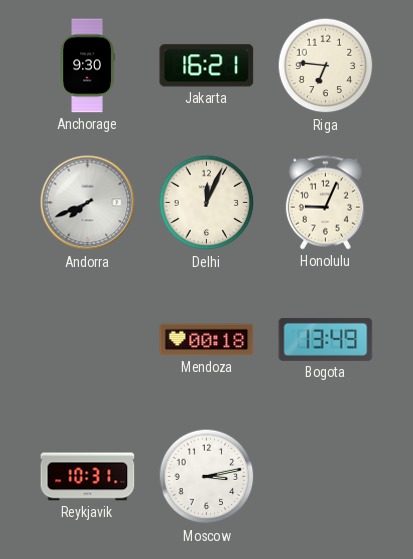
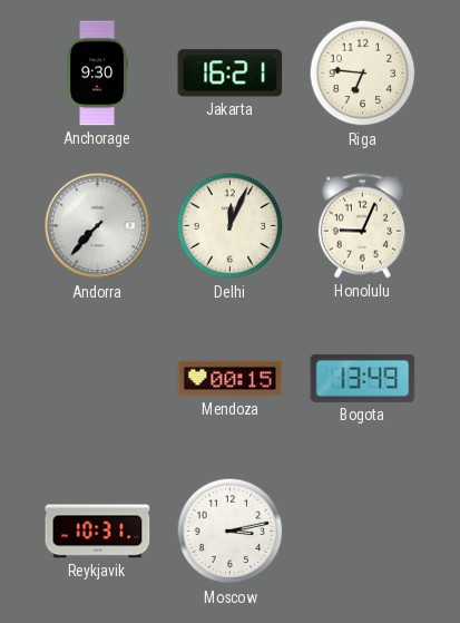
Andorra: 7:41 -> 7:37
Mendoza: 00:18 -> 00:15
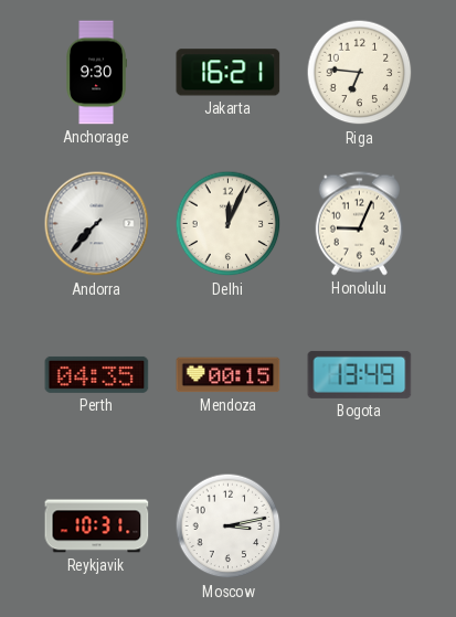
Perth: none -> 04:35
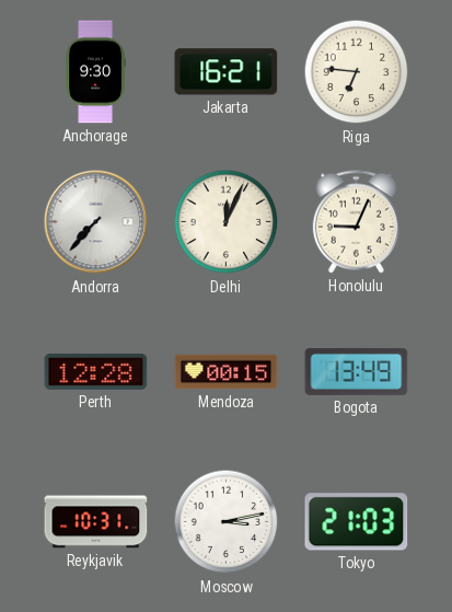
Perth: 04:35 -> 12:28
Tokyo: none -> 21:03
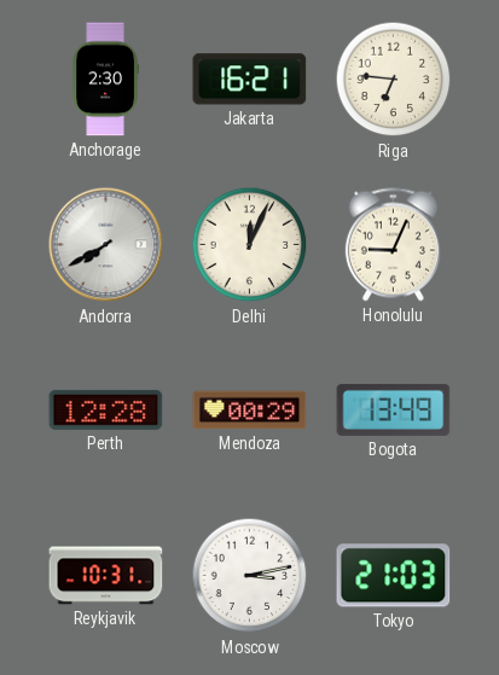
Anchorage: 9:30 -> 2:30
Andorra: 7:37 -> 7:40
Mendoza: 00:15 -> 00:29
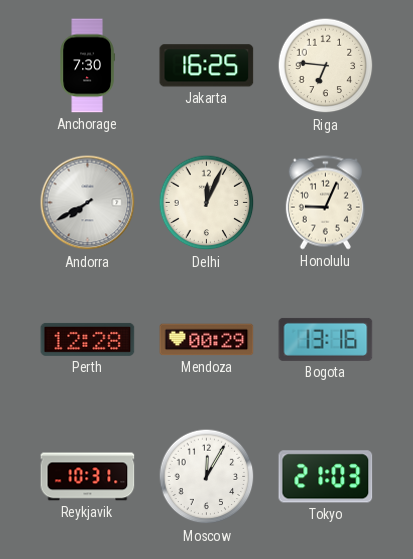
Anchorage: 2:30 -> 7:30
Jakarta: 16:21 -> 16:25
Bogota: 13:49 -> 13:16
Moscow: 3:13 -> 12:05
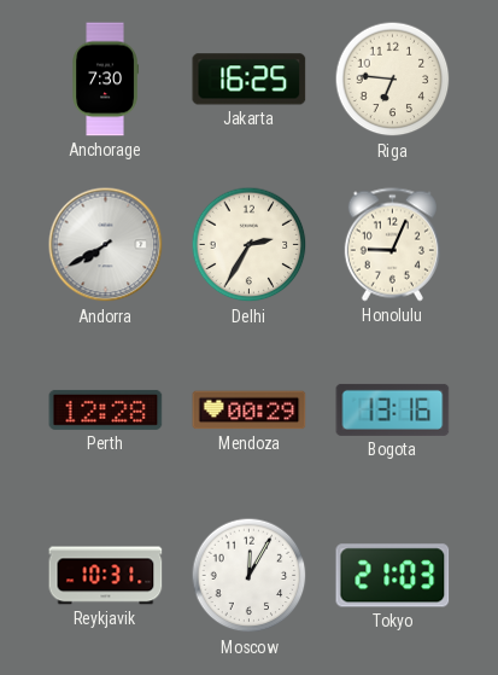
Delhi: 12:04 -> 2:35
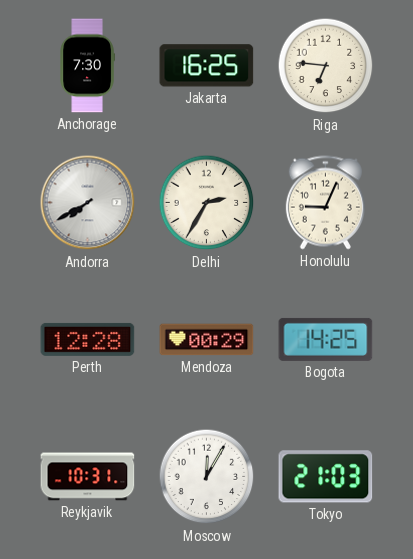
Bogota: 13:16 -> 14:25
